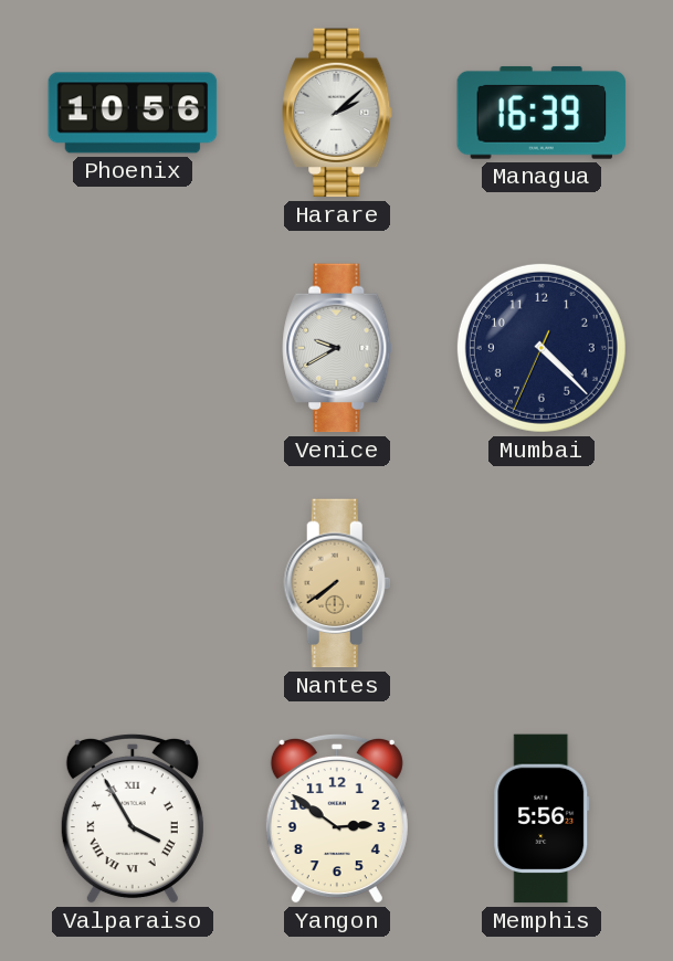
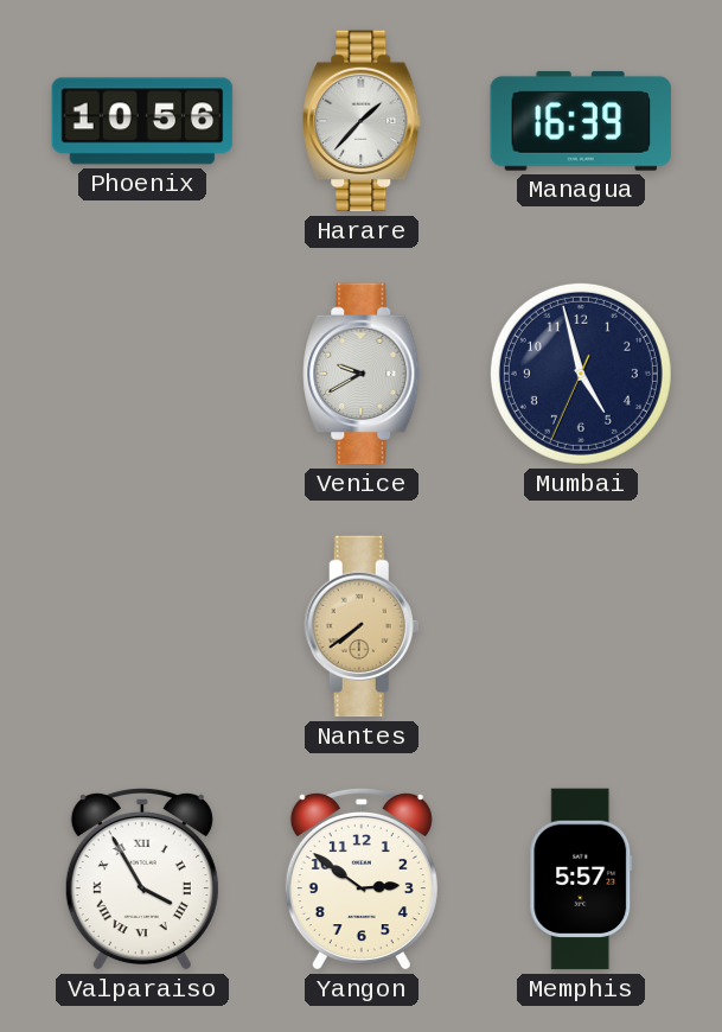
Harare: 2:08 -> 1:37
Mumbai: 4:22 -> 4:57
Memphis: 5:56 -> 5:57
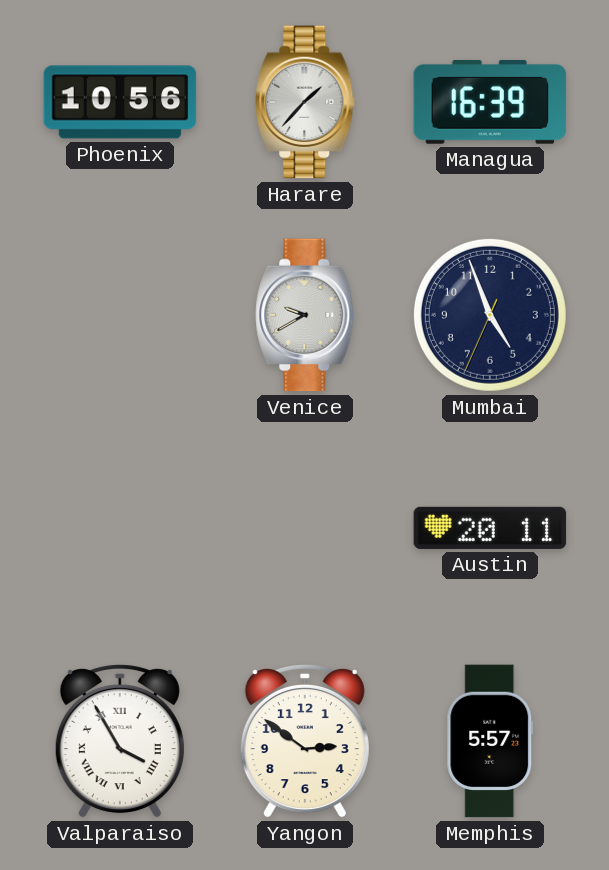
Mumbai: 4:57 -> 4:56
Nantes: 7:39 -> none
Austin: none -> 20:11
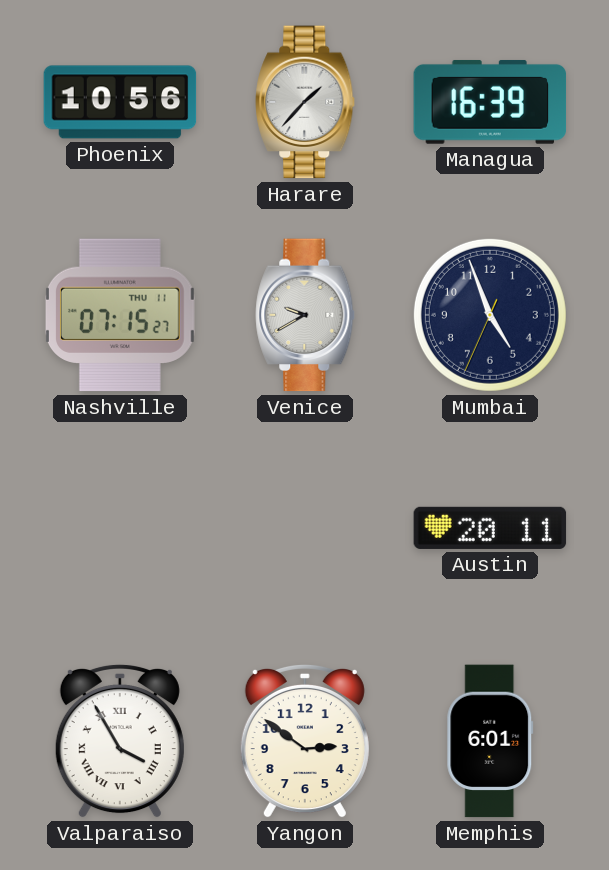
Nashville: none -> 07:15
Memphis: 5:57 -> 6:01
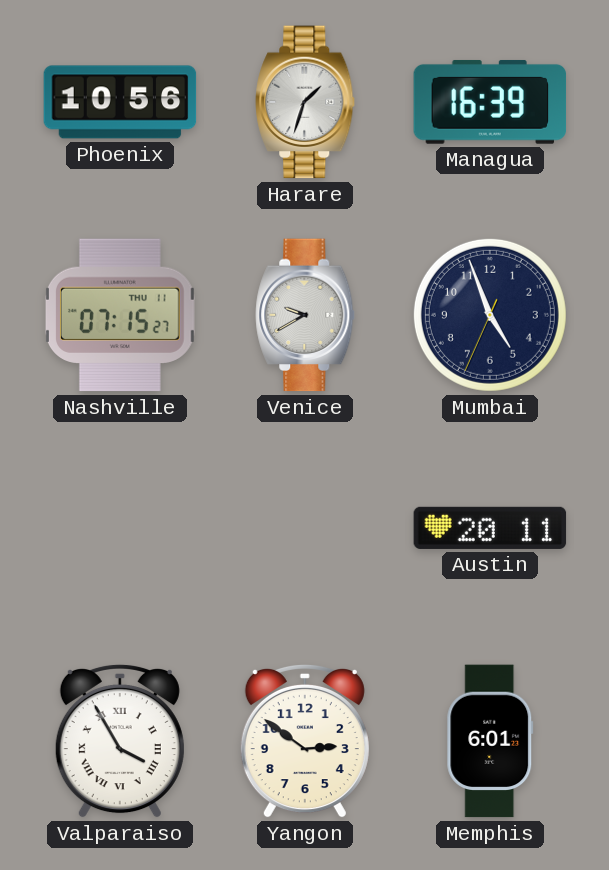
Harare: 1:37 -> 1:33
